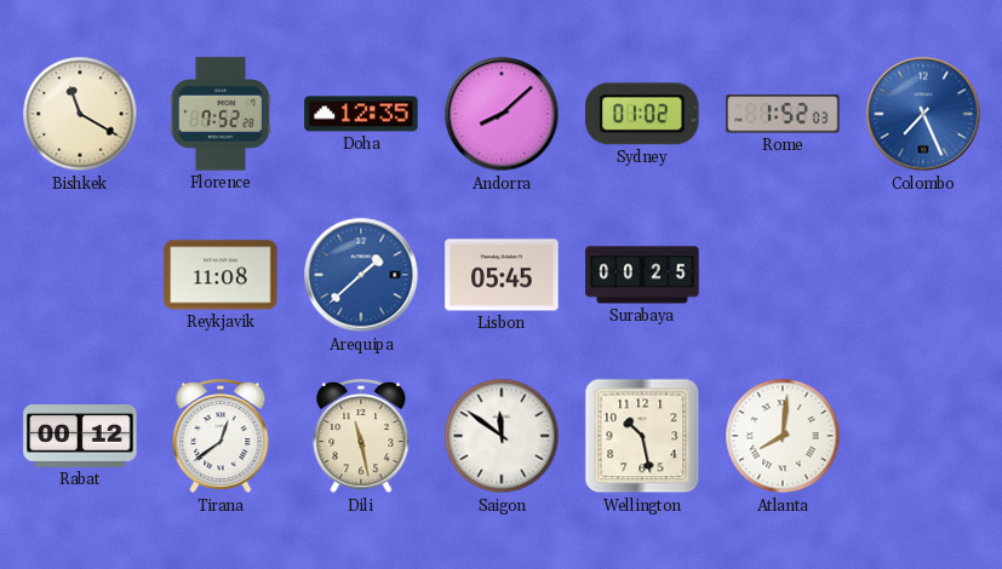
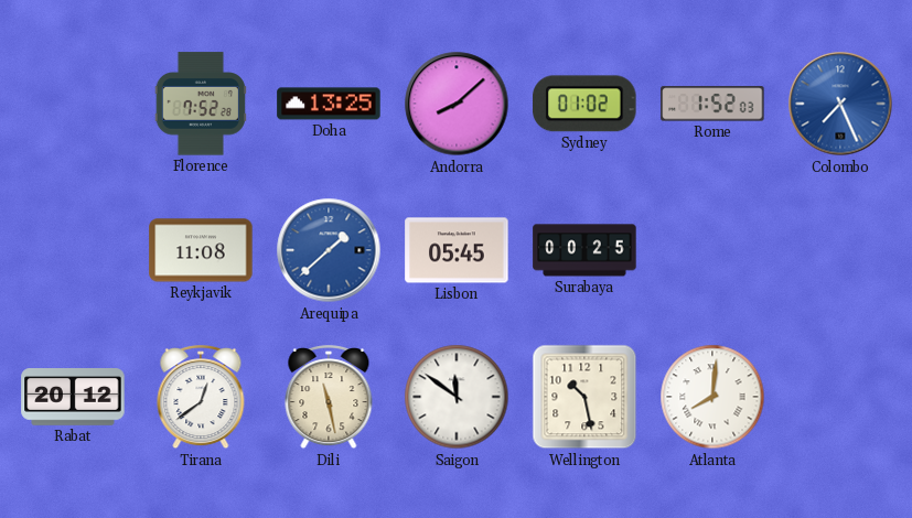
Bishkek: 11:20 -> none
Doha: 12:35 -> 13:25
Rabat: 00:12 -> 20:12
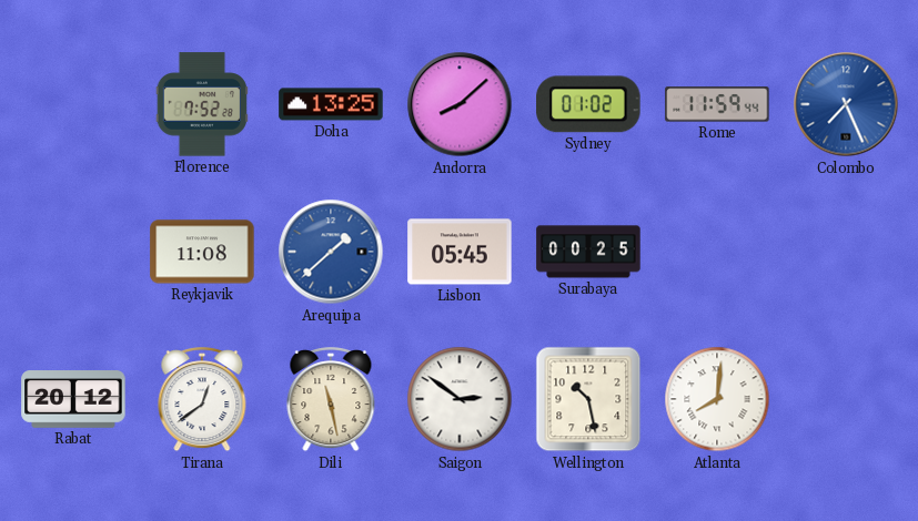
Rome: 1:52 -> 11:59
Saigon: 11:51 -> 2:51
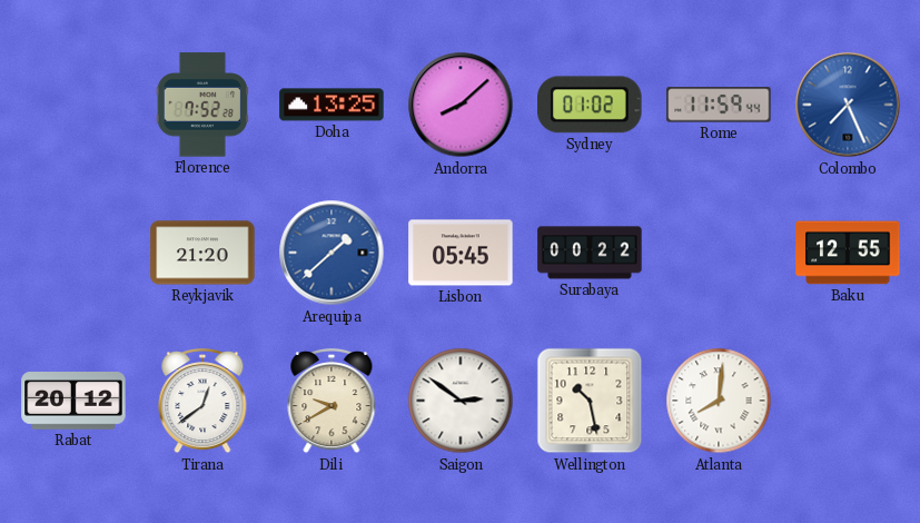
Reykjavik: 11:08 -> 21:20
Surabaya: 00:25 -> 00:22
Baku: none -> 12:55
Dili: 11:28 -> 9:40
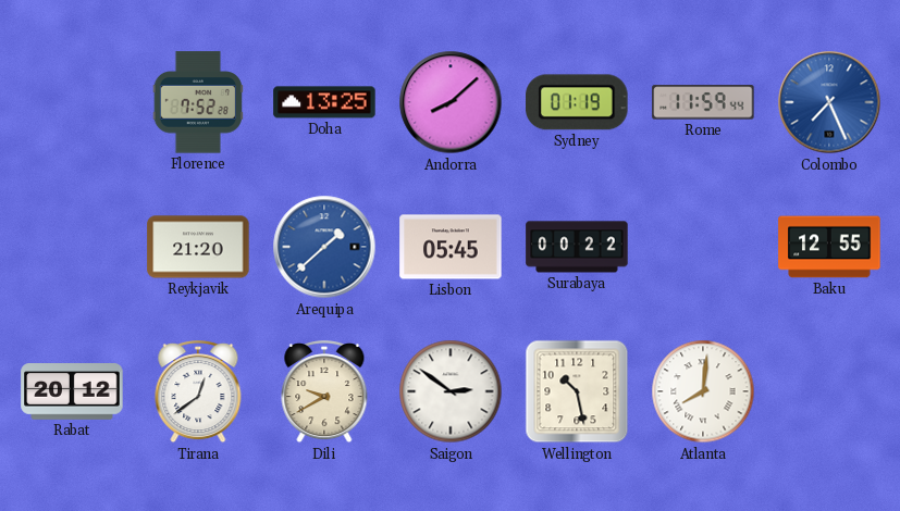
Sydney: 01:02 -> 01:19
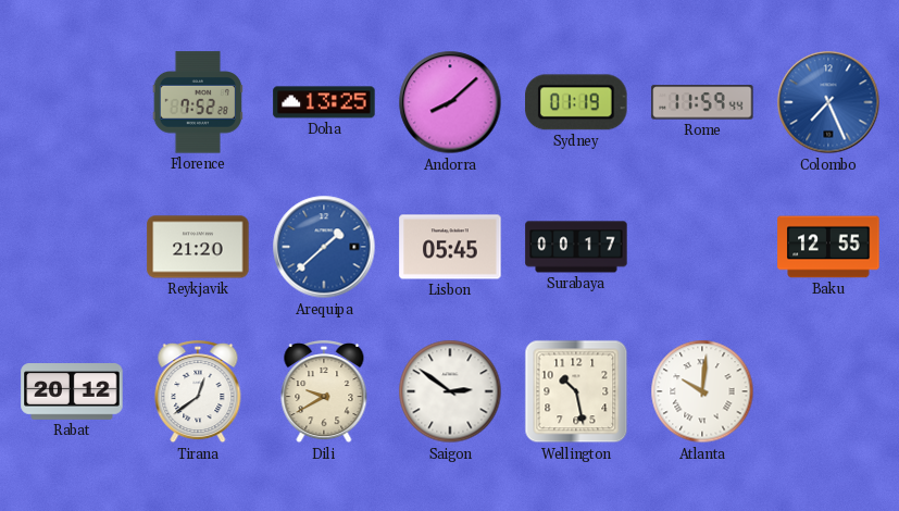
Surabaya: 00:22 -> 00:17
Atlanta: 8:01 -> 10:01
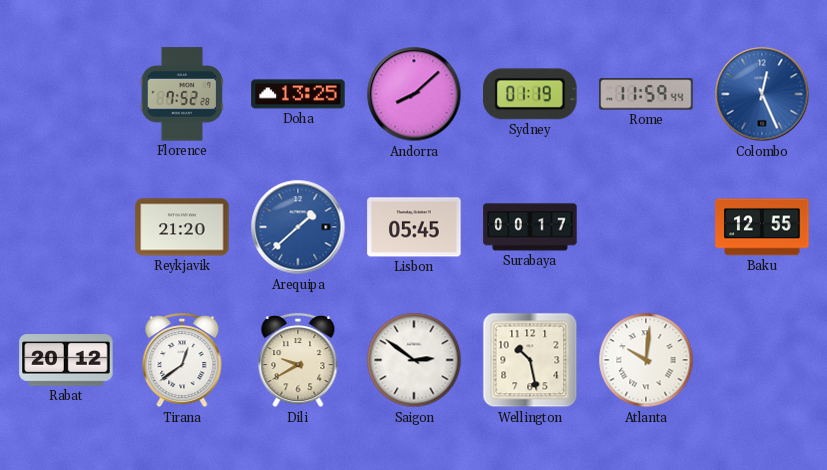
Colombo: 7:26 -> 12:26
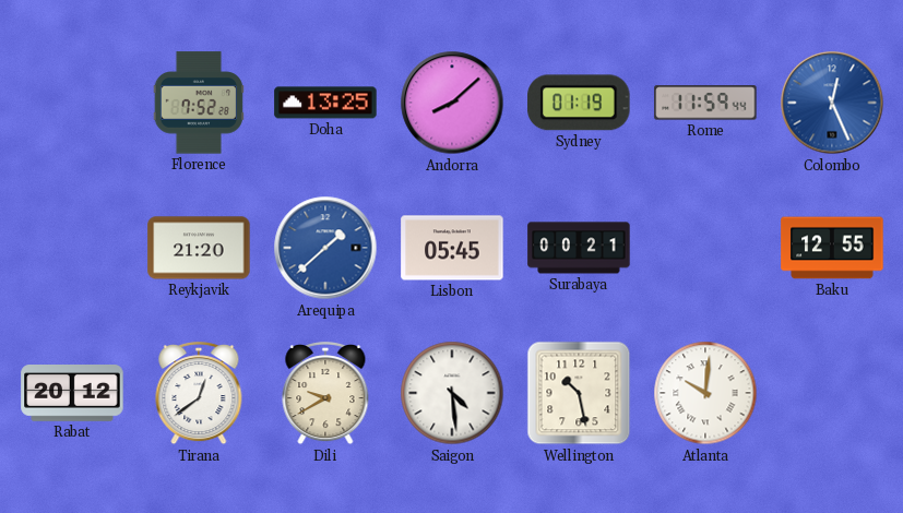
Surabaya: 00:17 -> 00:21
Saigon: 2:51 -> 4:29
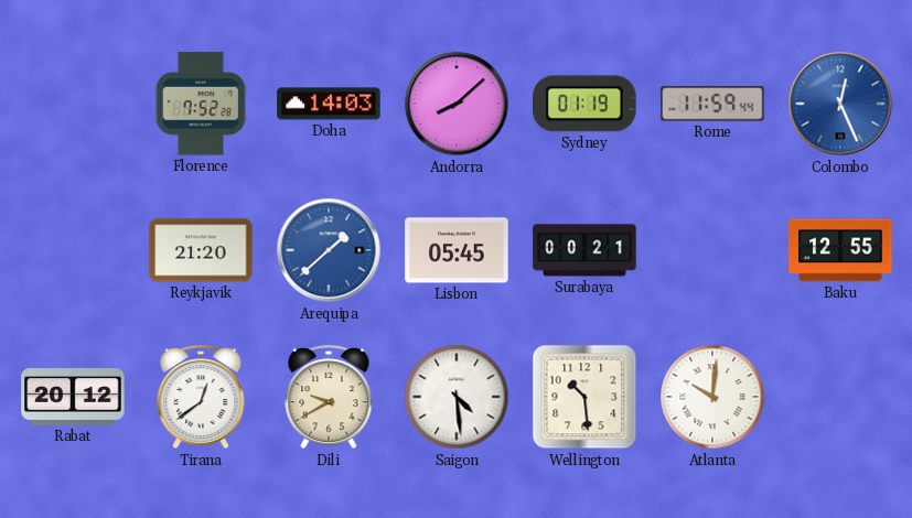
Doha: 13:25 -> 14:03
Wellington: 10:28 -> 10:29
